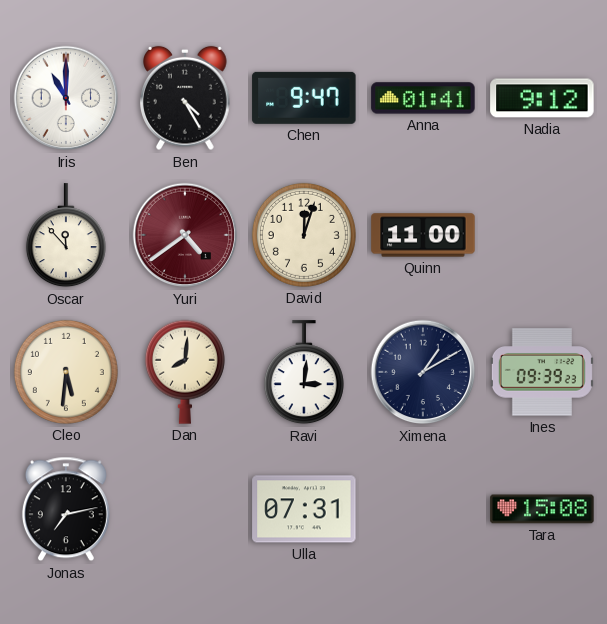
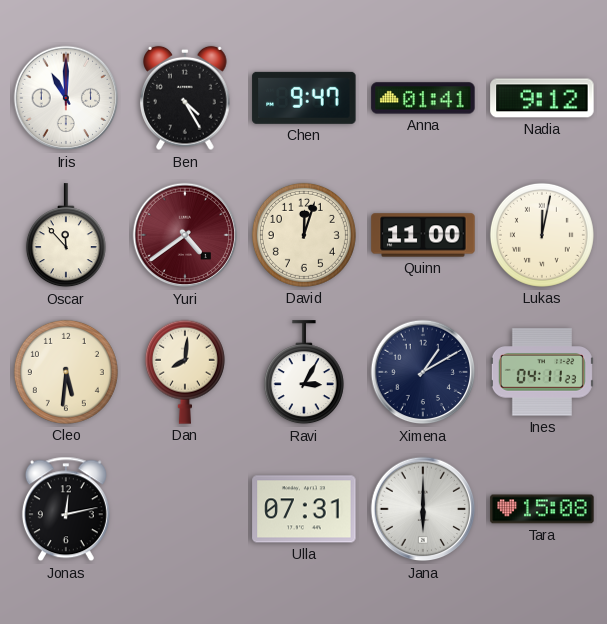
Lukas: none -> 12:02
Ravi: 3:01 -> 3:05
Ines: 09:39 -> 04:11
Jonas: 7:13 -> 12:13
Jana: none -> 6:00
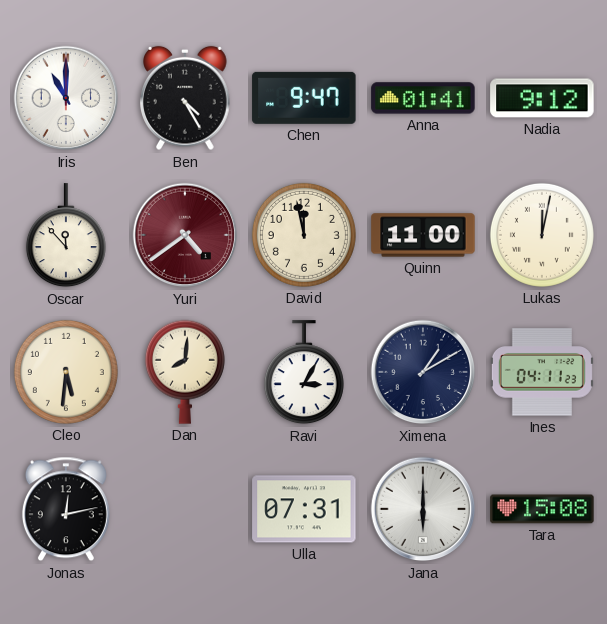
David: 12:03 -> 11:58
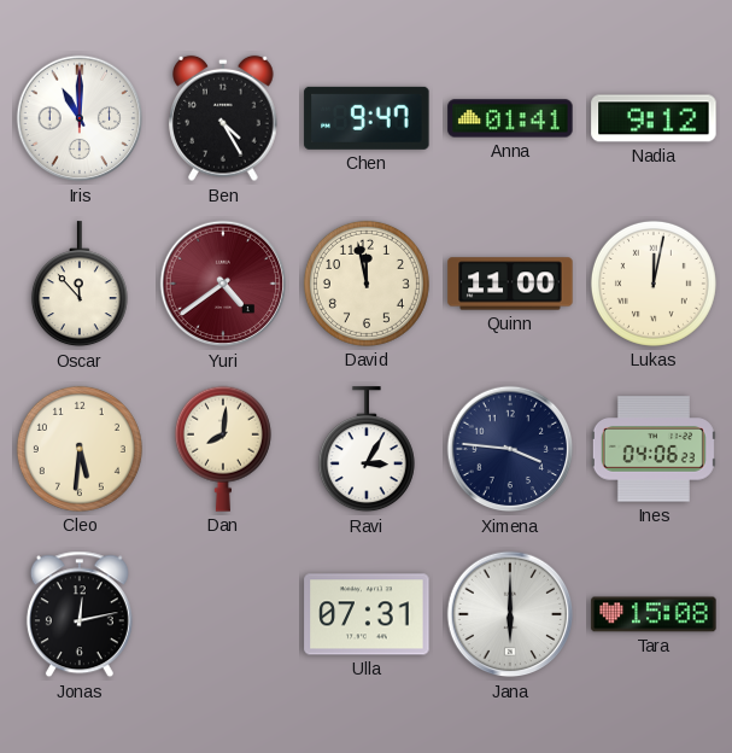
Ximena: 1:10 -> 3:46
Ines: 04:11 -> 04:06
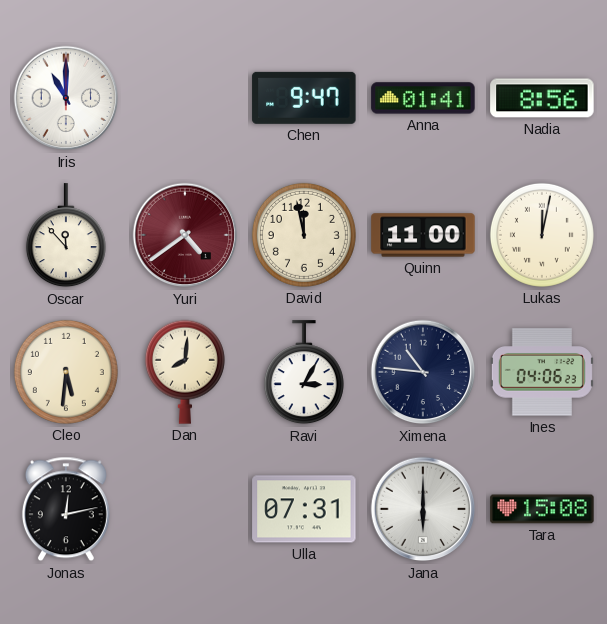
Ben: 4:25 -> none
Nadia: 9:12 -> 8:56
Ximena: 3:46 -> 10:46
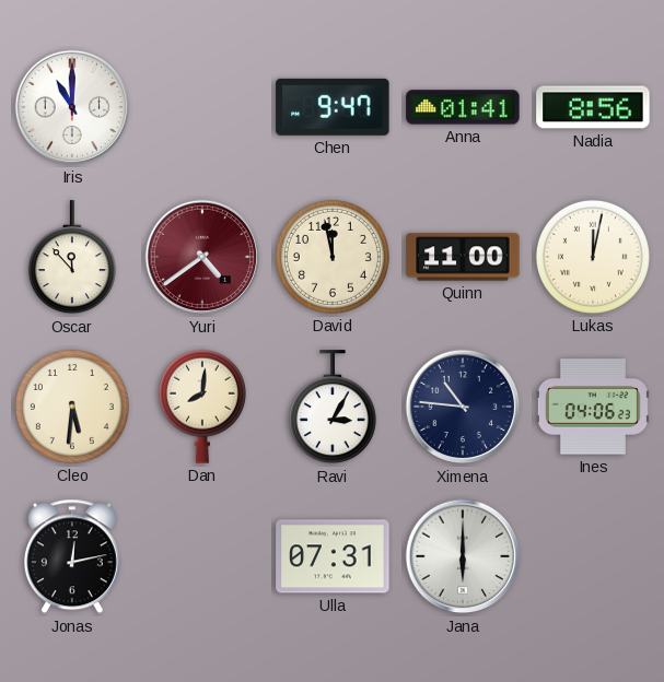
Tara: 15:08 -> none
